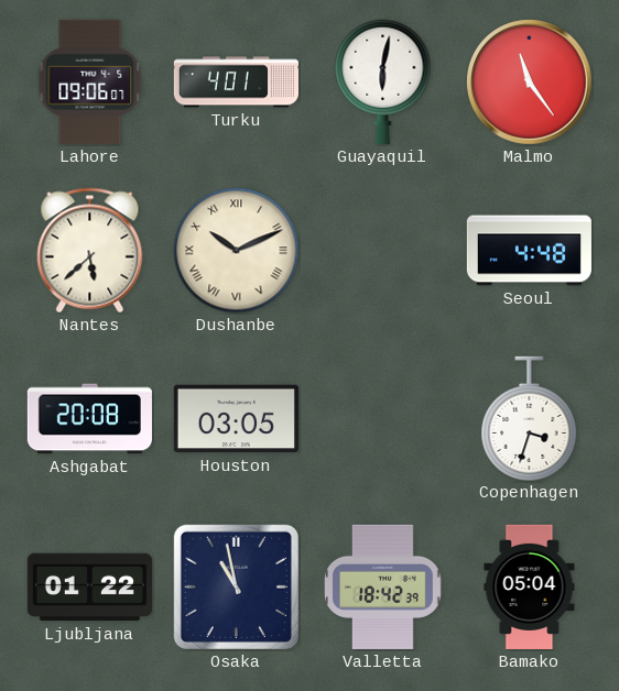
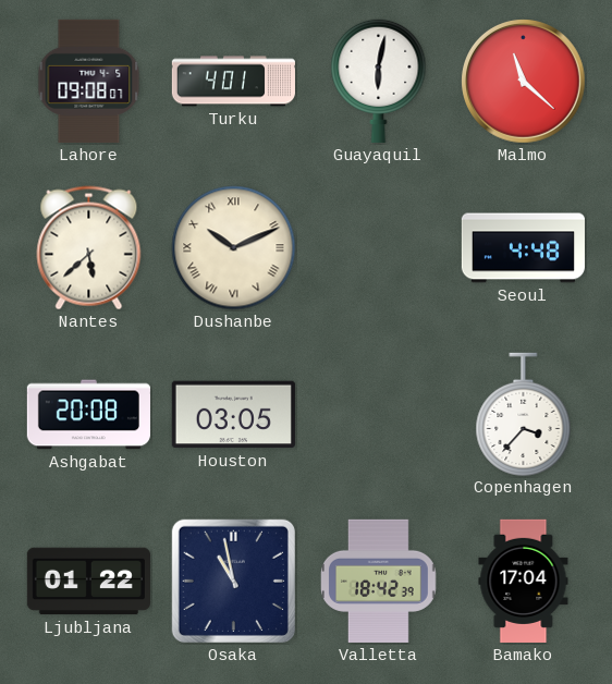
Lahore: 09:06 -> 09:08
Malmo: 11:24 -> 11:22
Copenhagen: 3:33 -> 3:37
Bamako: 05:04 -> 17:04
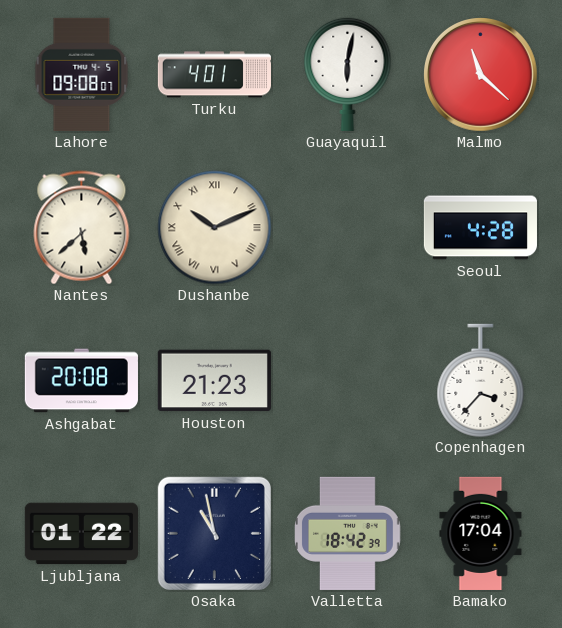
Seoul: 4:48 -> 4:28
Houston: 03:05 -> 21:23
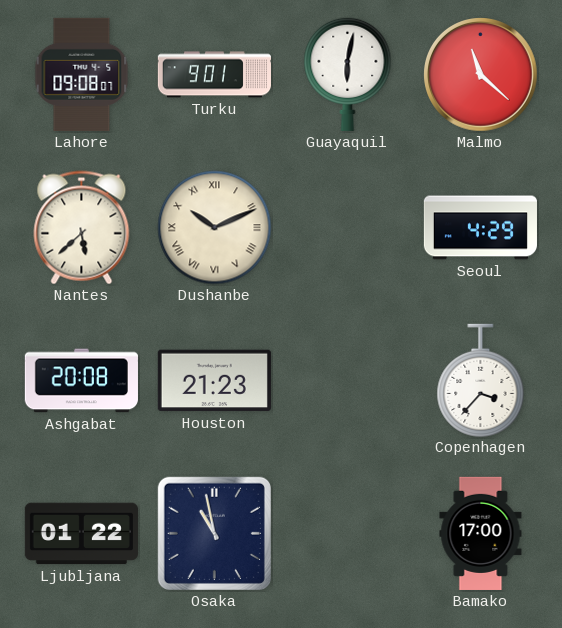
Turku: 4:01 -> 9:01
Seoul: 4:28 -> 4:29
Valletta: 18:42 -> none
Bamako: 17:04 -> 17:00
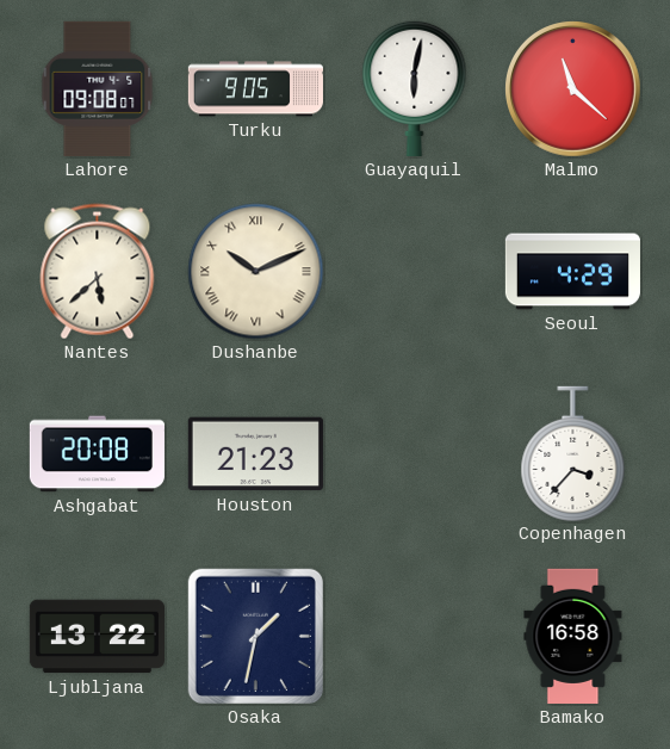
Turku: 9:01 -> 9:05
Ljubljana: 01:22 -> 13:22
Osaka: 10:58 -> 1:32
Bamako: 17:00 -> 16:58
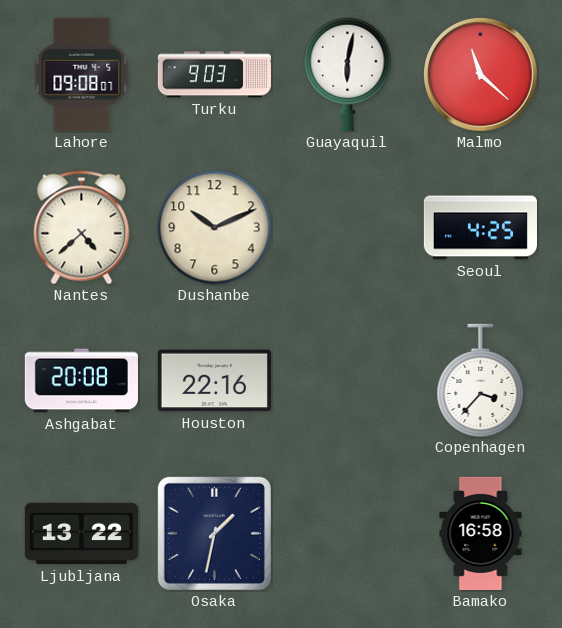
Turku: 9:05 -> 9:03
Nantes: 5:38 -> 4:38
Dushanbe numerals: Roman -> Arabic
Seoul: 4:29 -> 4:25
Houston: 21:23 -> 22:16
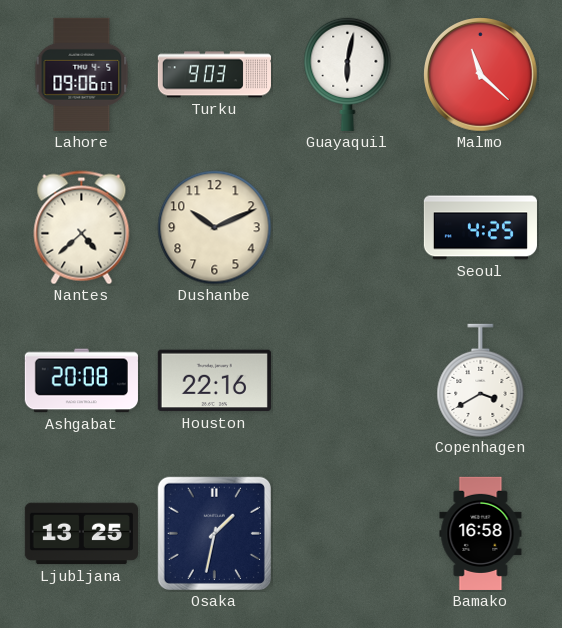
Lahore: 09:08 -> 09:06
Copenhagen: 3:37 -> 3:40
Ljubljana: 13:22 -> 13:25
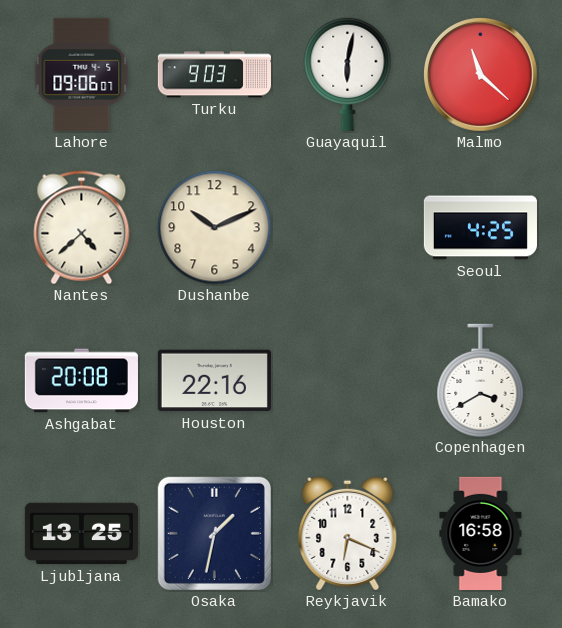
Reykjavik: none -> 6:19
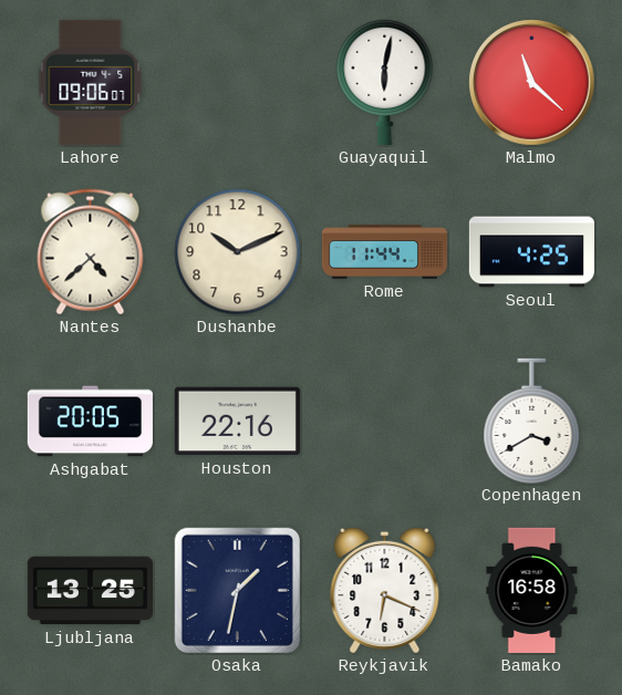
Turku: 9:03 -> none
Rome: none -> 11:44
Ashgabat: 20:08 -> 20:05
